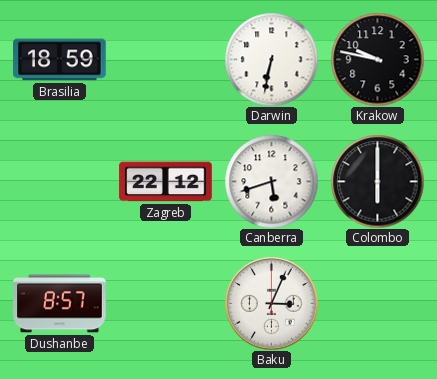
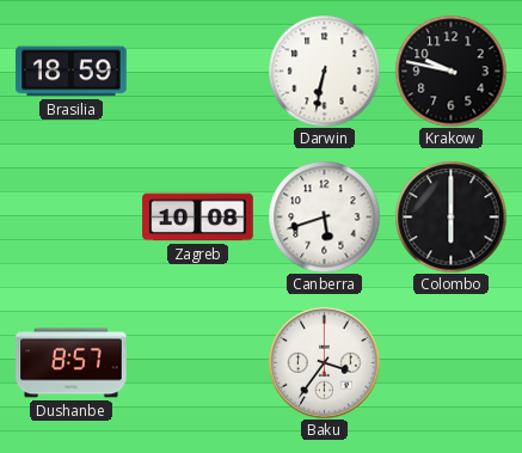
Zagreb: 22:12 -> 10:08
Baku: 3:04 -> 3:36
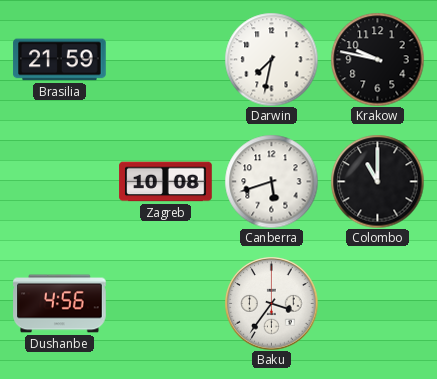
Brasilia: 18:59 -> 21:59
Darwin: 6:32 -> 7:32
Colombo: 6:00 -> 11:00
Dushanbe: 8:57 -> 4:56
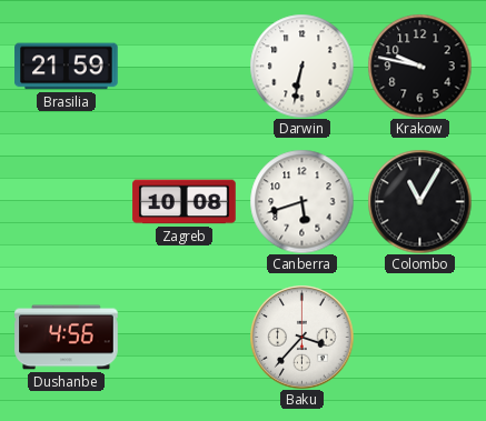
Darwin: 7:32 -> 6:32
Colombo: 11:00 -> 11:05
Baku: 3:36 -> 3:37
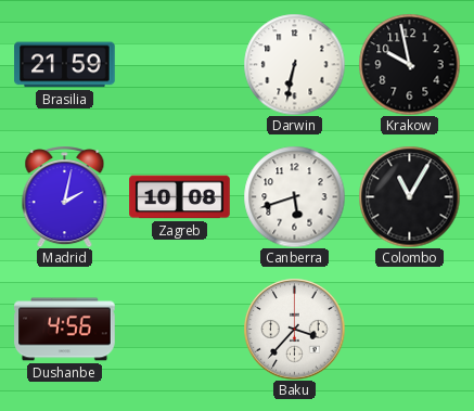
Krakow: 9:47 -> 9:58
Madrid: none -> 2:02
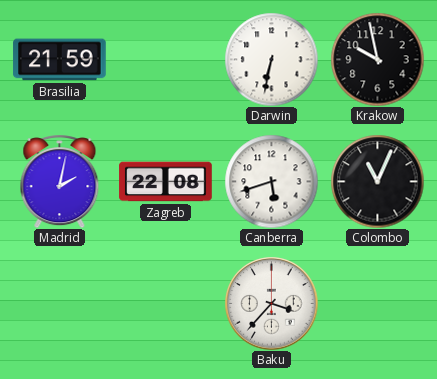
Zagreb: 10:08 -> 22:08
Colombo: 11:05 -> 11:04
Dushanbe: 4:56 -> none
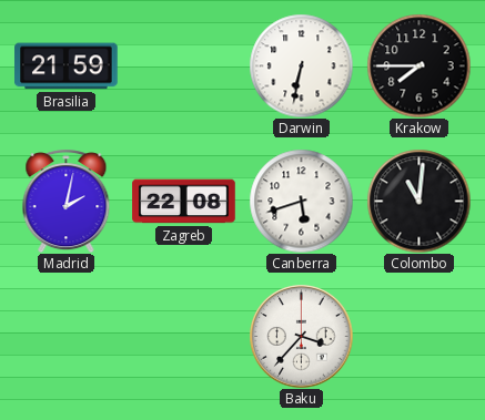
Krakow: 9:58 -> 7:45
Colombo: 11:04 -> 11:01
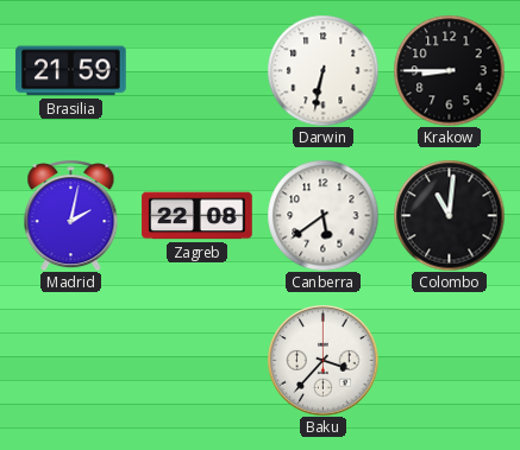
Krakow: 7:45 -> 8:45
Canberra: 5:42 -> 5:39
